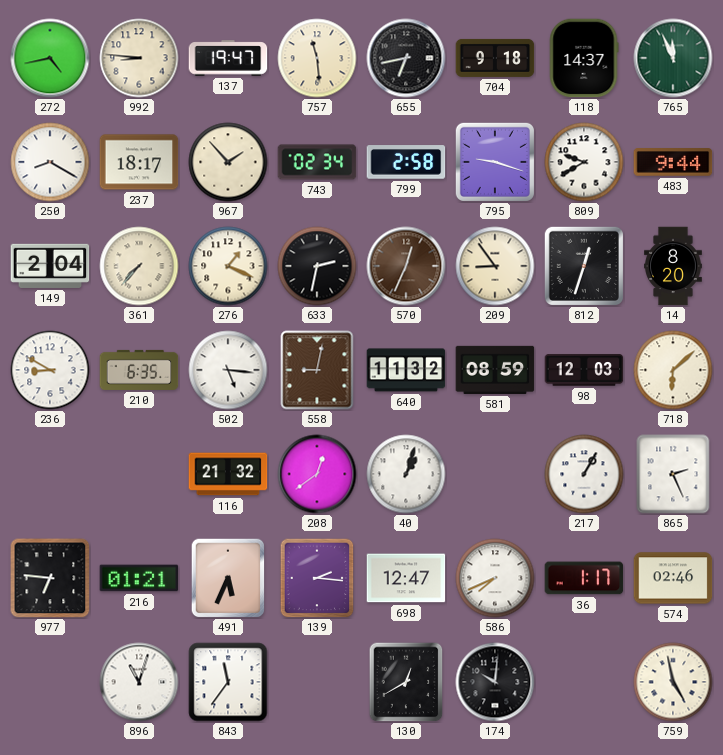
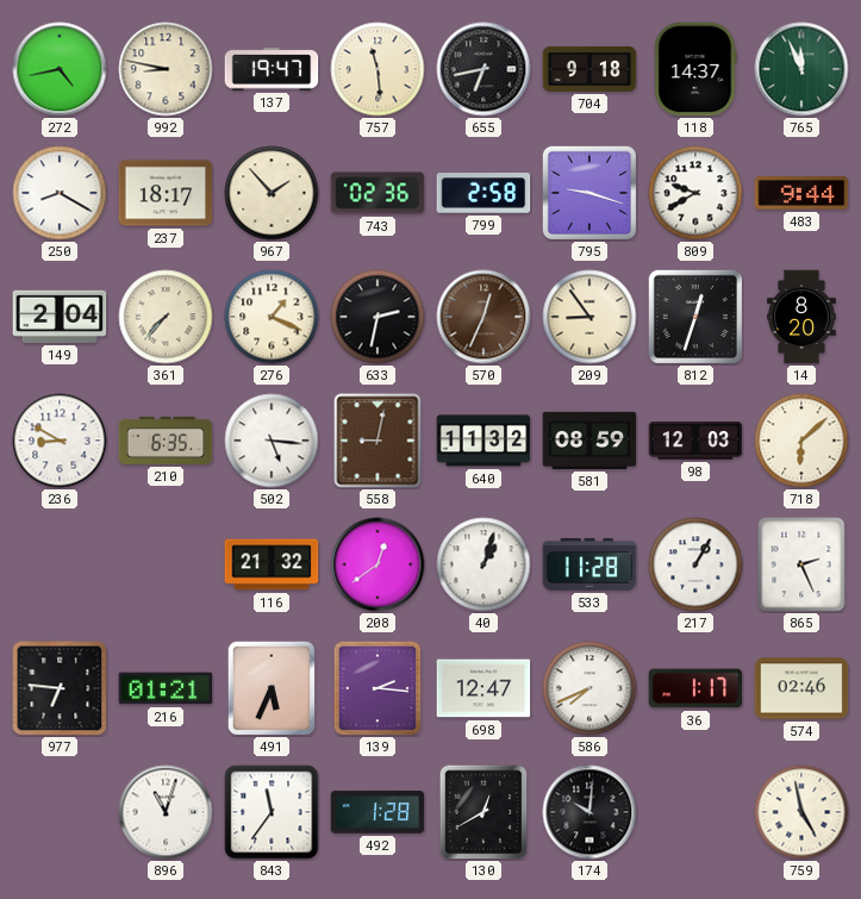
992: 8:46 -> 8:47
743: 02:34 -> 02:36
533: none -> 11:28
492: none -> 1:28
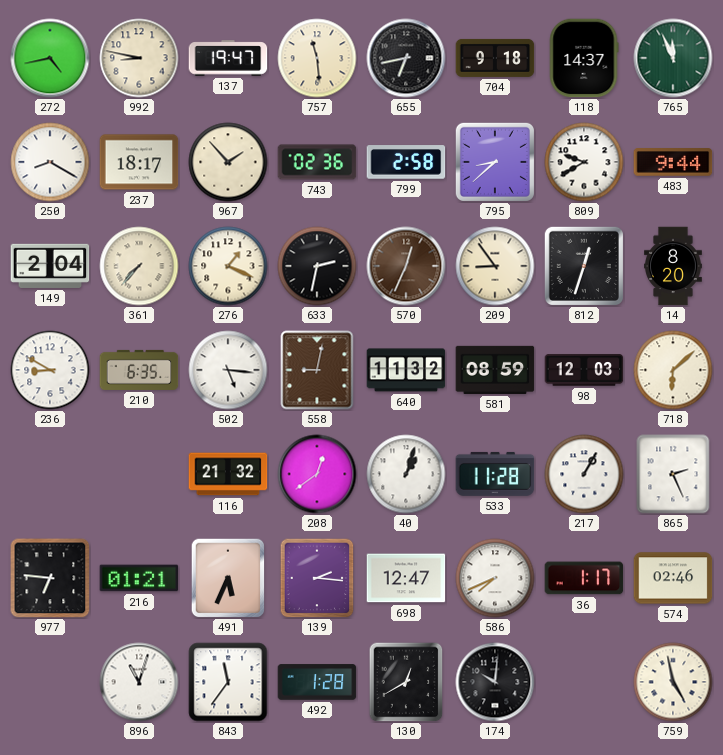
795: 9:18 -> 8:38
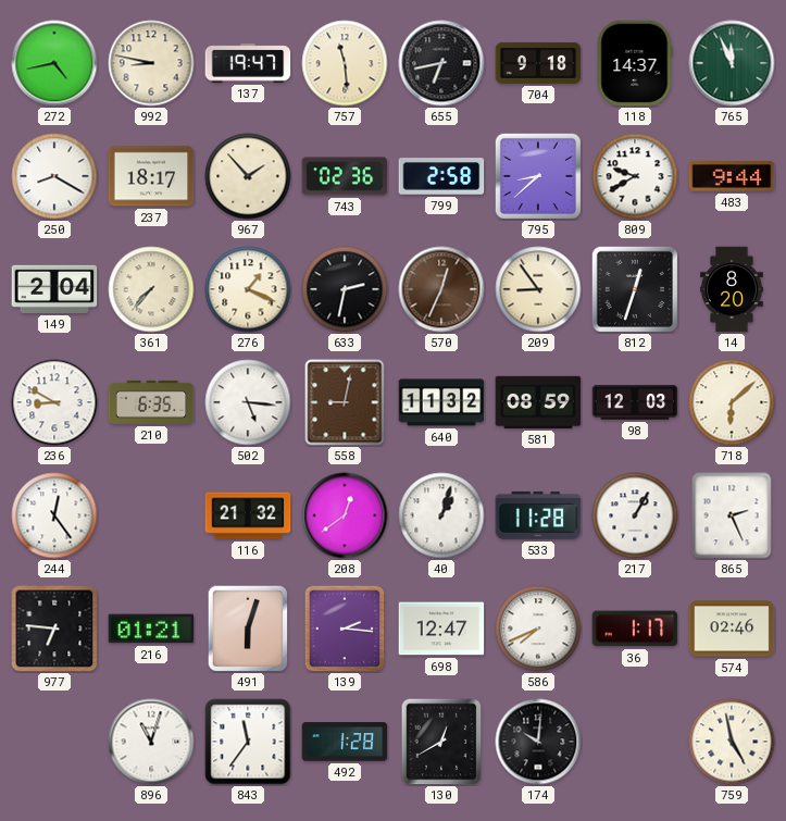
244: none -> 12:24
491: 5:34 -> 6:03
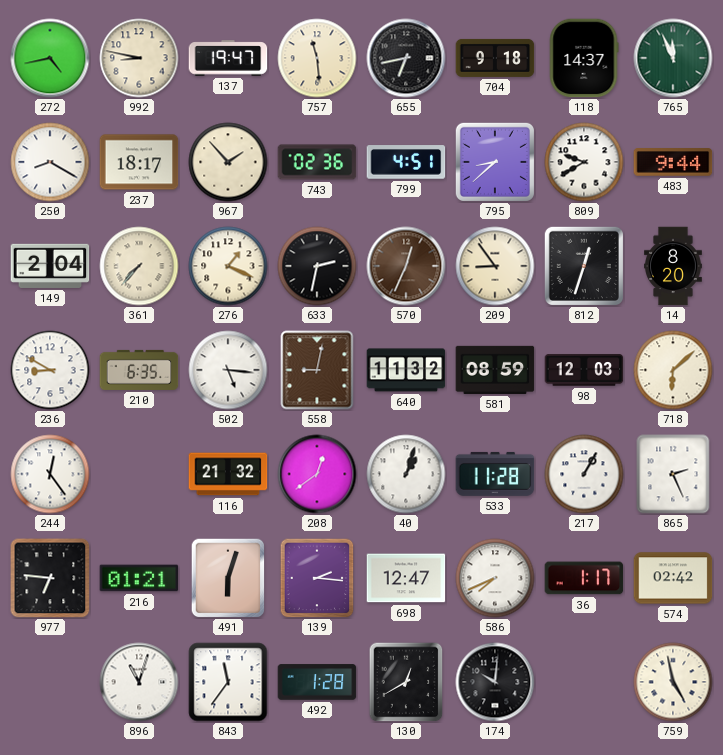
799: 2:58 -> 4:51
574: 02:46 -> 02:42
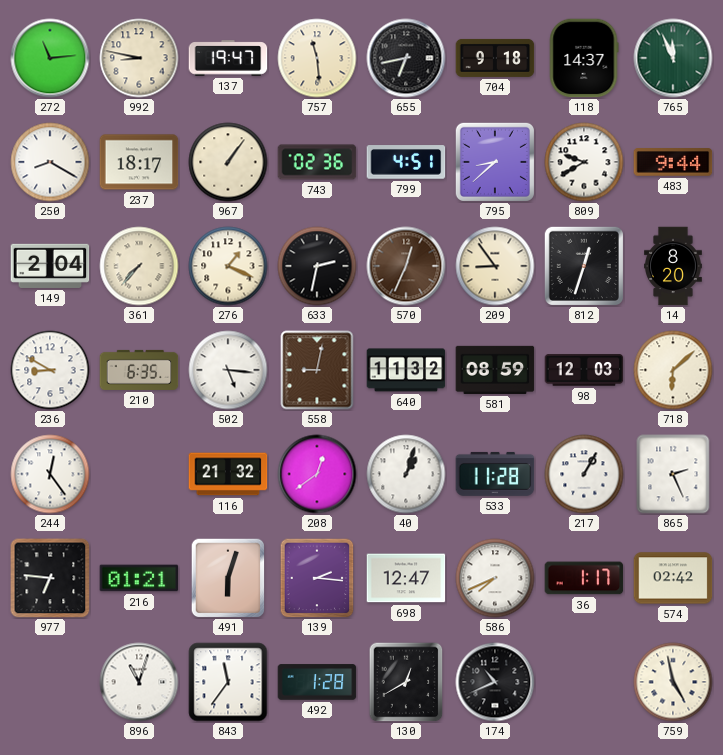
272: 4:43 -> 11:14
967: 1:53 -> 1:06
174: 10:01 -> 10:41
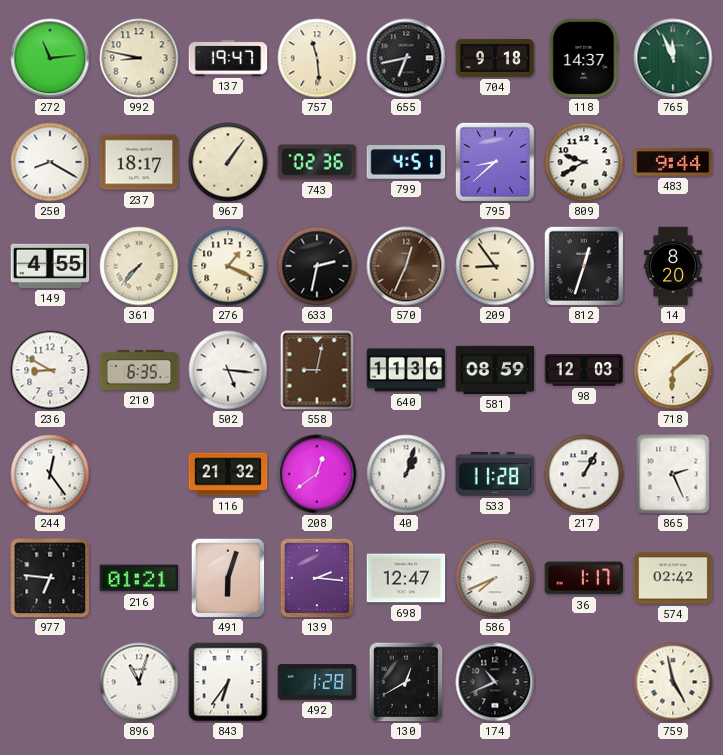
149: 2:04 -> 4:55
640: 11:32 -> 11:36
843: 11:36 -> 6:36
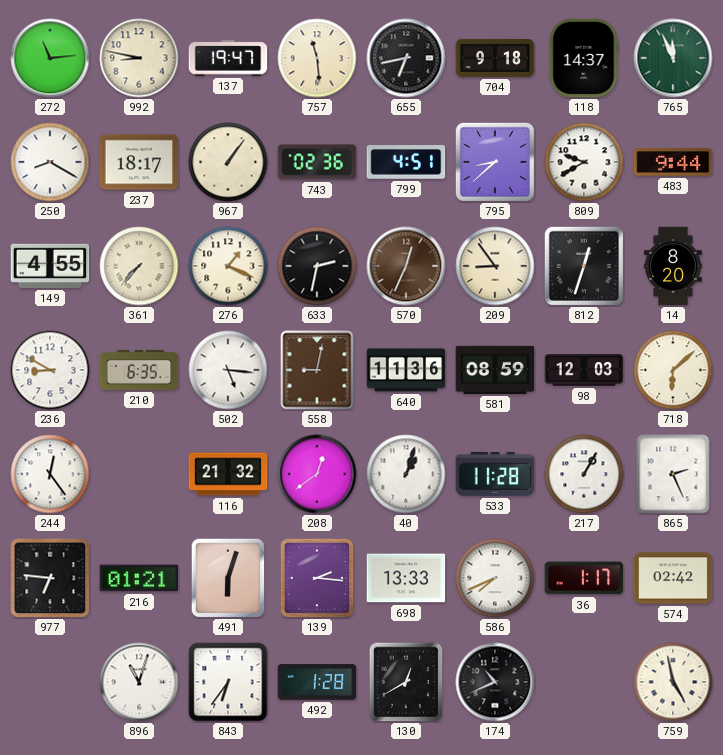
698: 12:47 -> 13:33
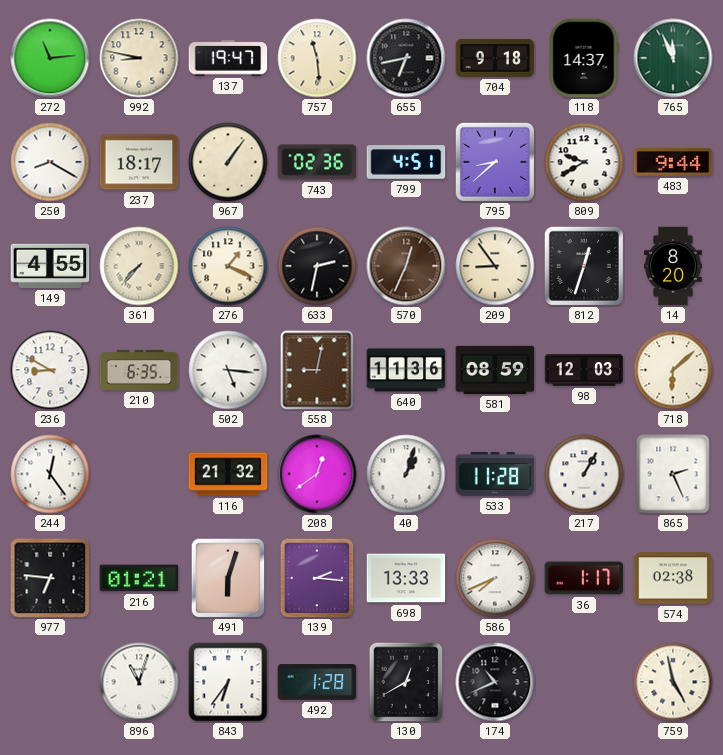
574: 02:42 -> 02:38
